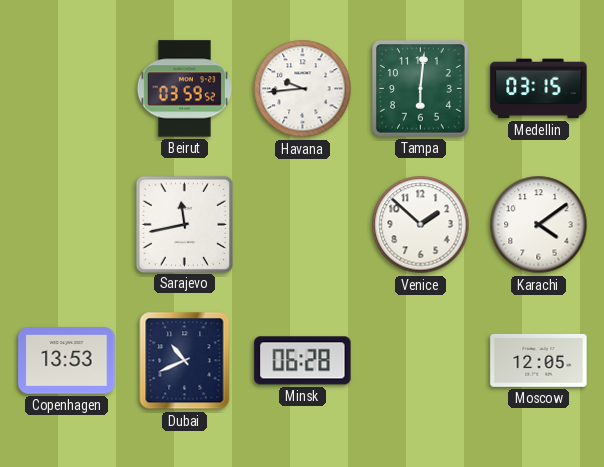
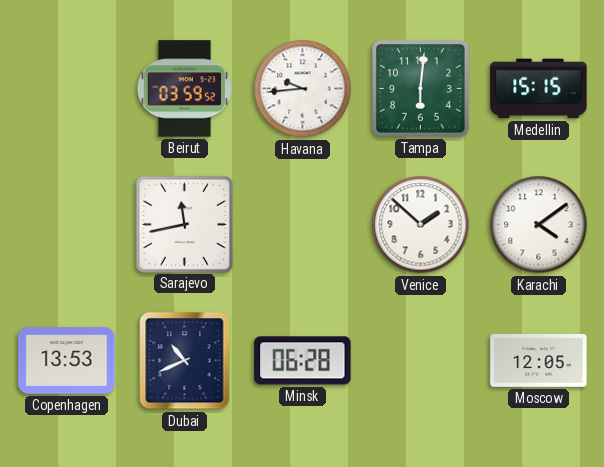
Medellin: 03:15 -> 15:15
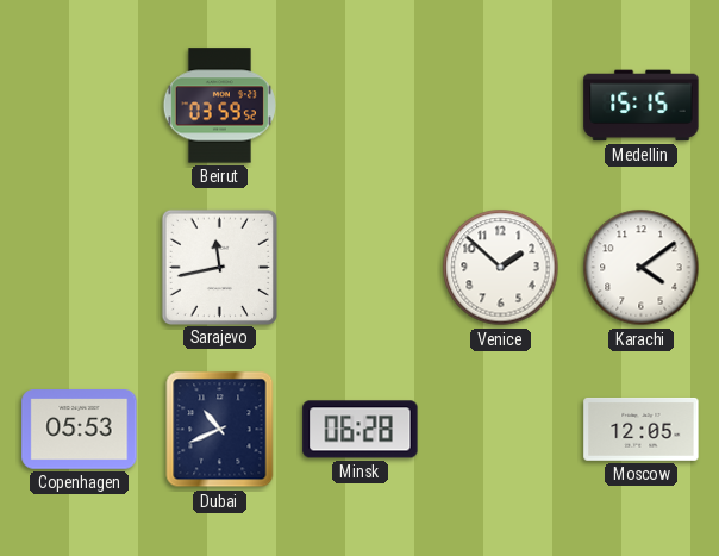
Havana: 9:44 -> none
Tampa: 6:01 -> none
Copenhagen: 13:53 -> 05:53
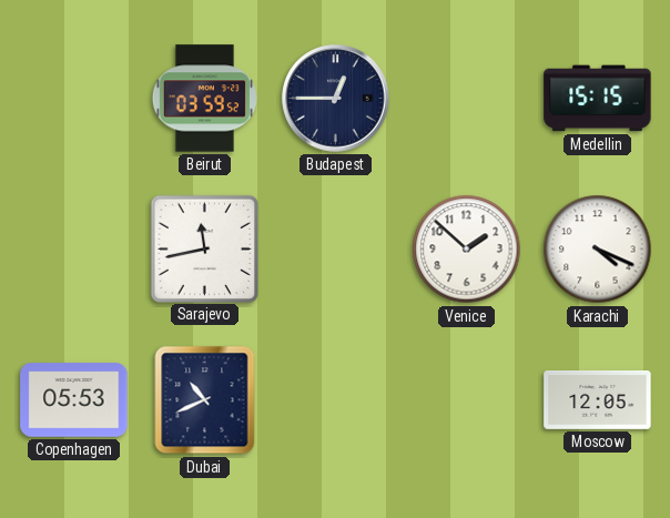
Budapest: none -> 12:45
Karachi: 4:09 -> 4:19
Minsk: 06:28 -> none
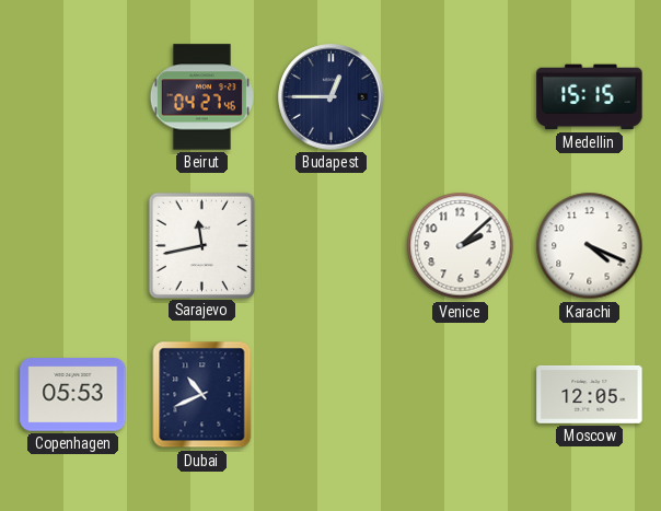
Beirut: 03:59 -> 04:27
Venice: 1:52 -> 2:08
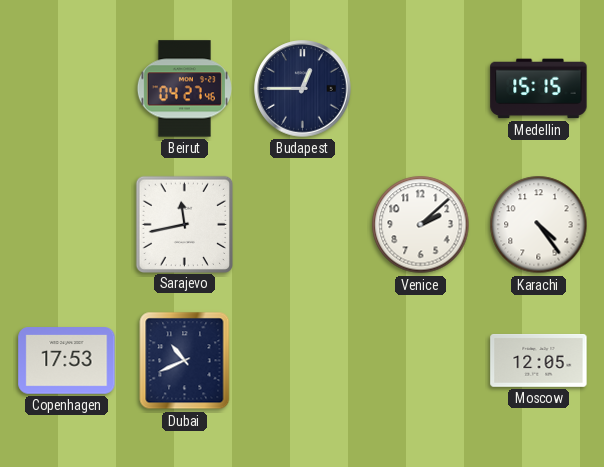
Karachi: 4:19 -> 4:24
Copenhagen: 05:53 -> 17:53
